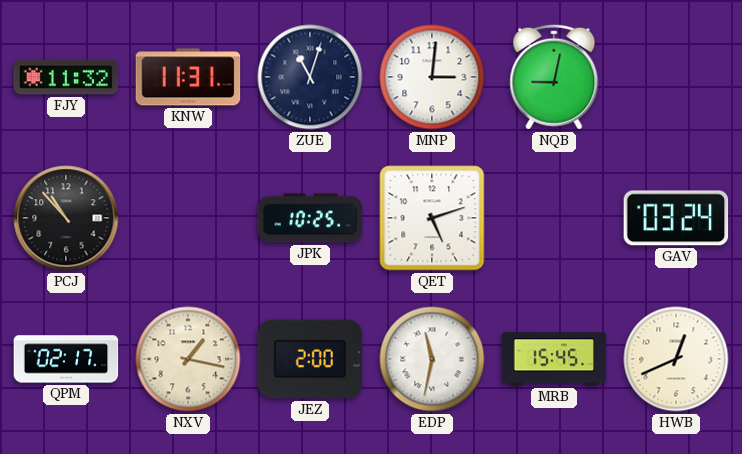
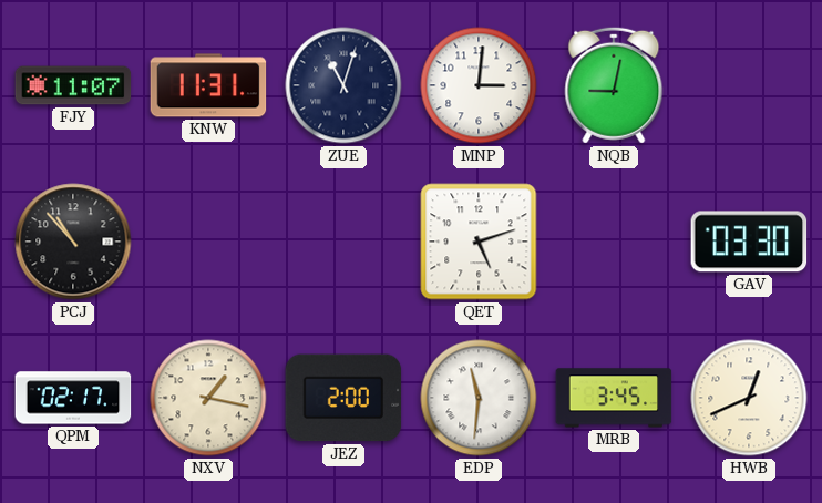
FJY: 11:32 -> 11:07
JPK: 10:25 -> none
GAV: 03:24 -> 03:30
EDP: 11:32 -> 11:31
MRB: 15:45 -> 3:45
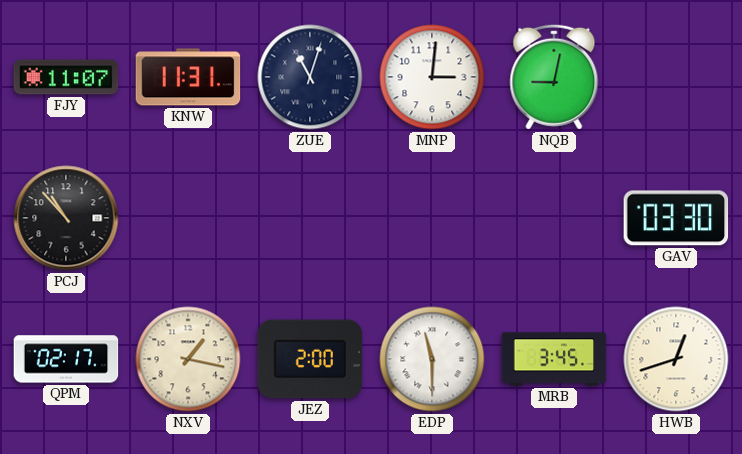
QET: 5:12 -> none
EDP: 11:31 -> 11:30
HWB: 12:41 -> 12:42
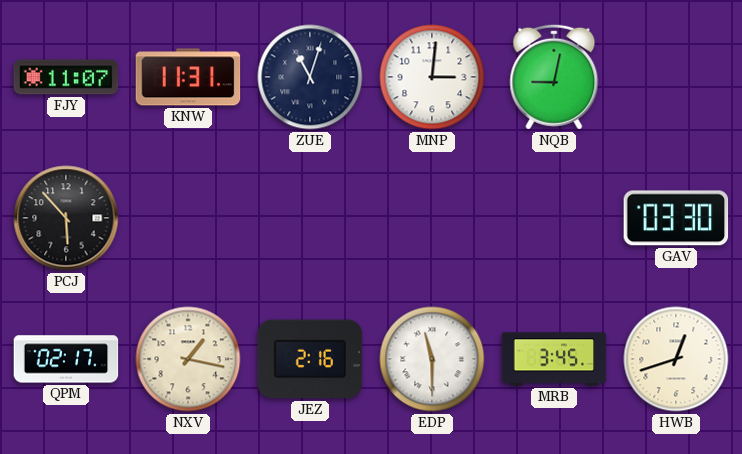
PCJ: 10:53 -> 5:53
JEZ: 2:00 -> 2:16
